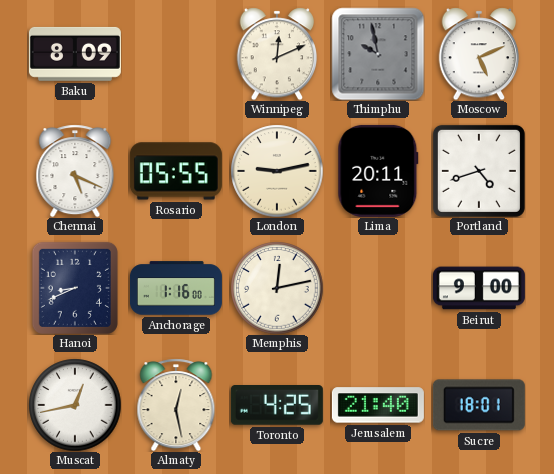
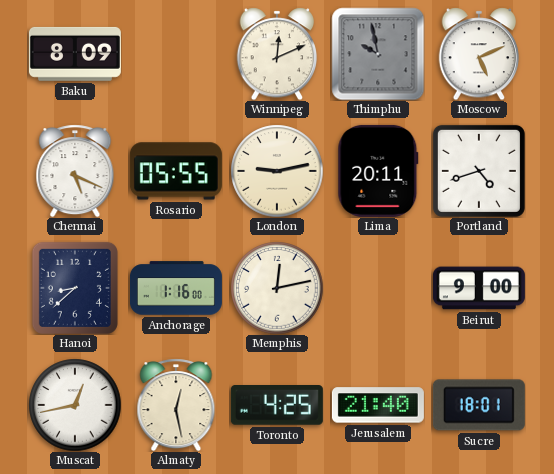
Hanoi: 8:41 -> 8:38
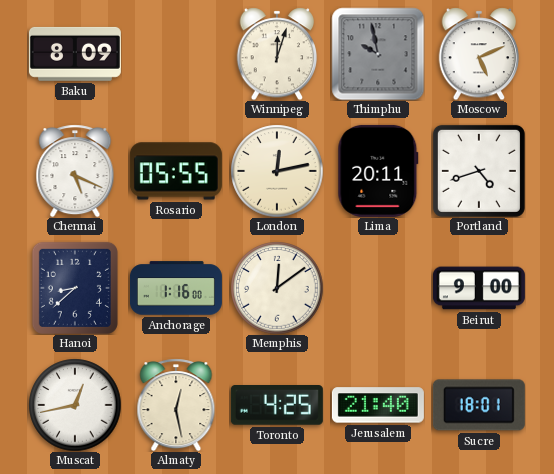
Winnipeg: 12:11 -> 12:03
London: 9:13 -> 12:13
Memphis: 12:13 -> 12:09
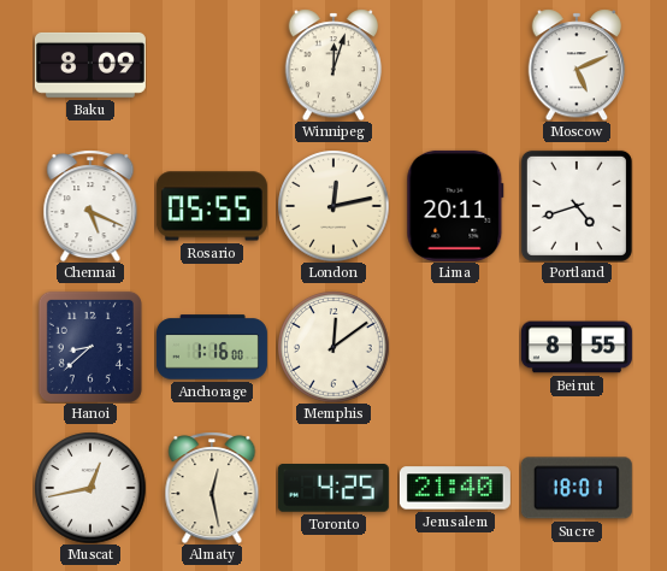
Thimphu: 9:58 -> none
Beirut: 9:00 -> 8:55
